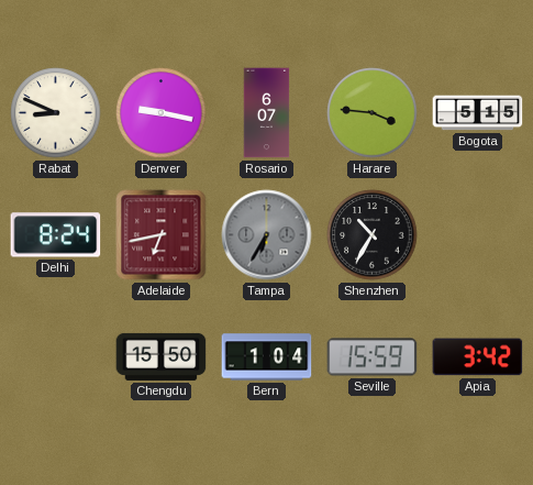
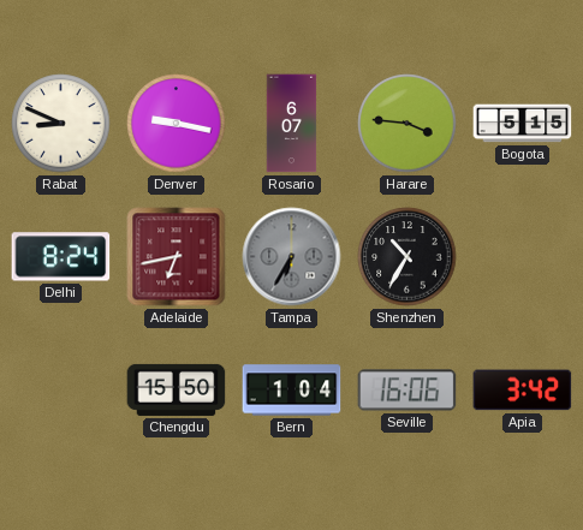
Seville: 15:59 -> 16:06
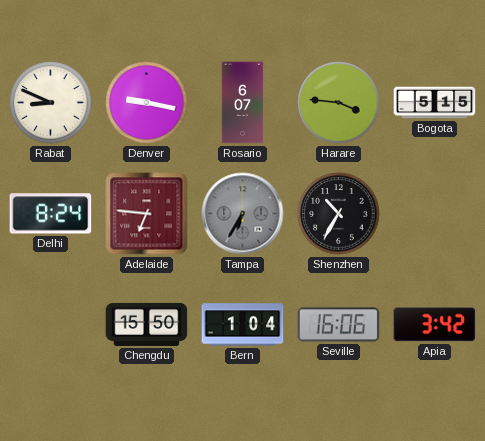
Adelaide: 6:43 -> 6:46
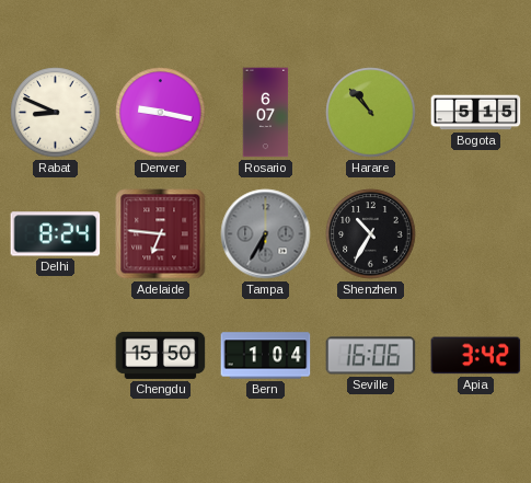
Harare: 3:46 -> 10:53
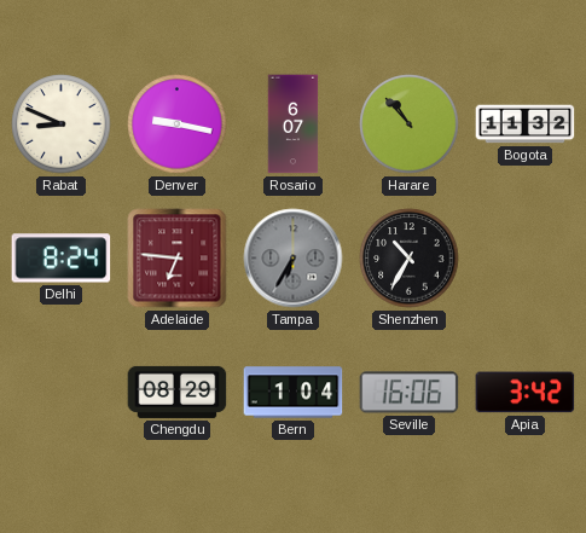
Bogota: 5:15 -> 11:32
Chengdu: 15:50 -> 08:29
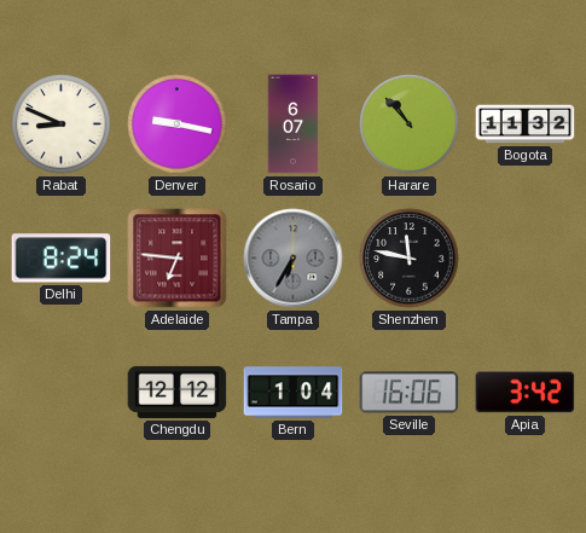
Shenzhen: 10:35 -> 11:47
Chengdu: 08:29 -> 12:12
